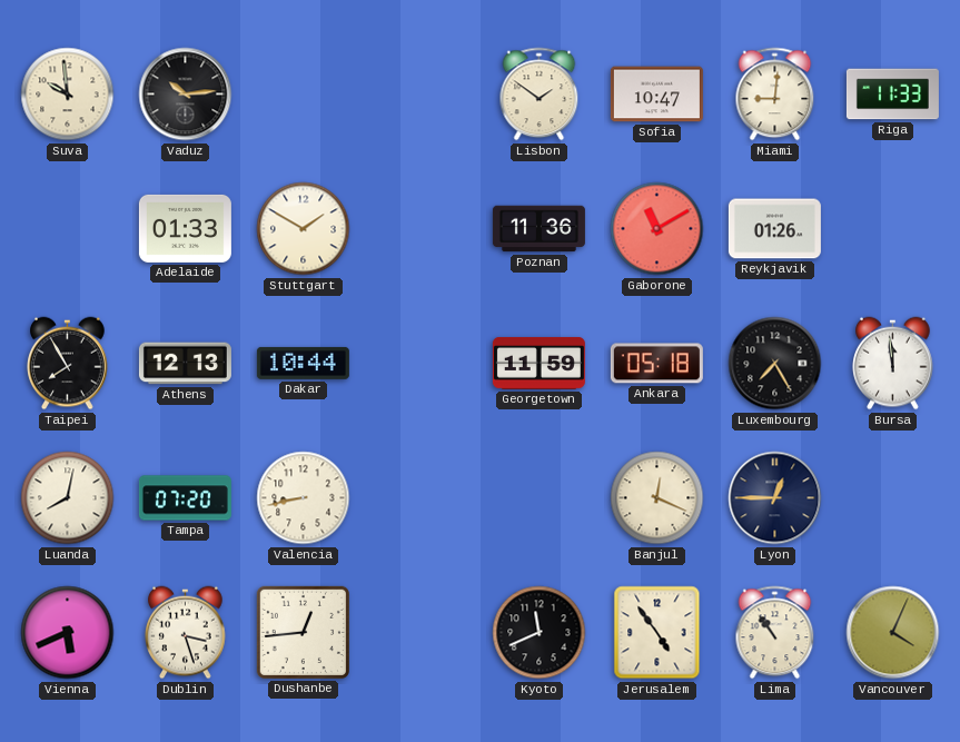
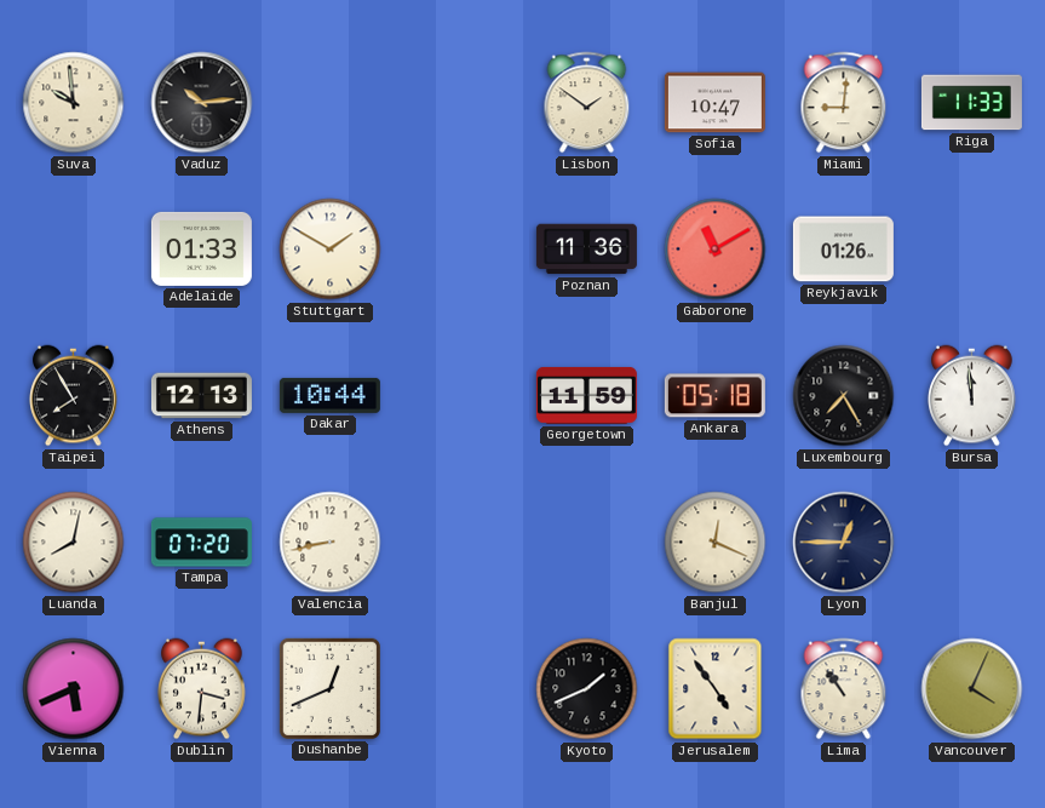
Dublin: 3:27 -> 3:31
Dushanbe: 12:44 -> 12:41
Kyoto: 11:41 -> 1:41
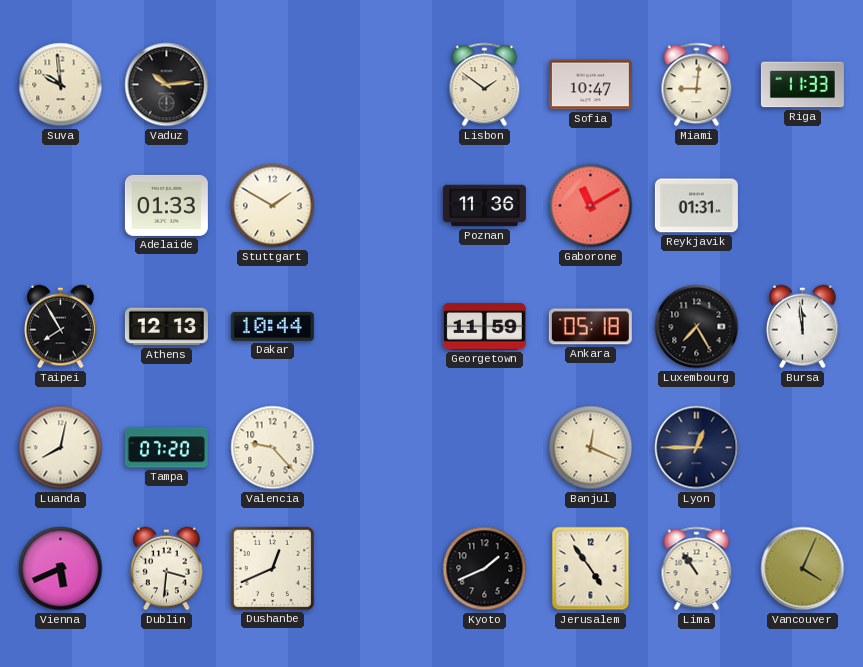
Reykjavik: 01:26 -> 01:31
Valencia: 8:43 -> 9:23
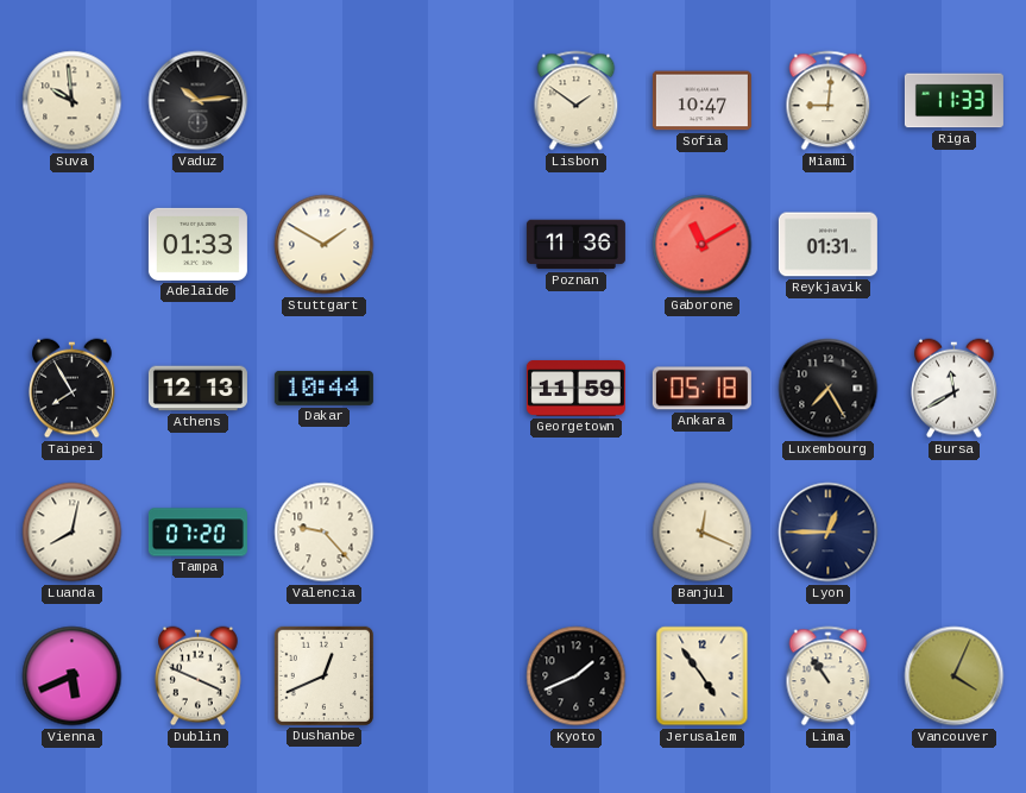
Bursa: 11:59 -> 11:40
Dublin: 3:31 -> 3:49
